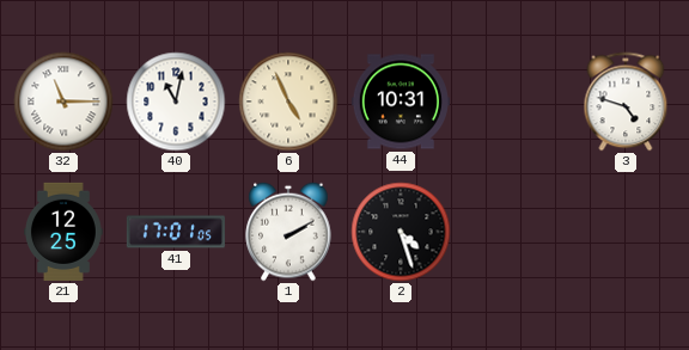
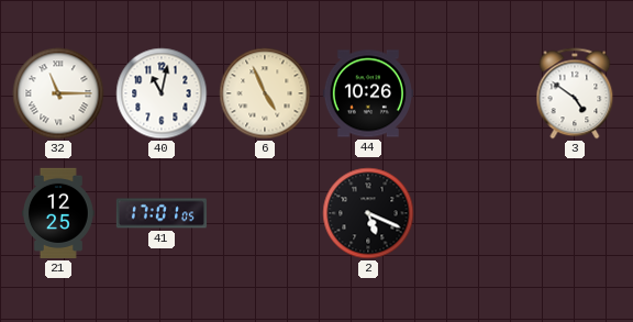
44: 10:31 -> 10:26
3: 4:48 -> 4:51
1: 2:10 -> none
2: 4:27 -> 5:19
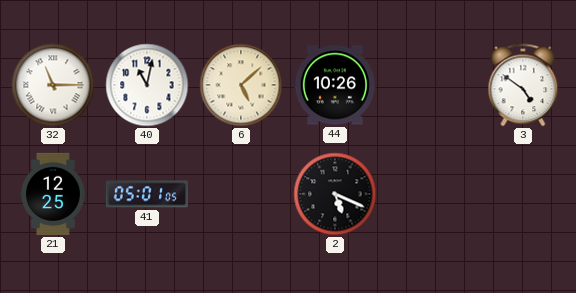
6: 4:56 -> 5:08
41: 17:01 -> 05:01
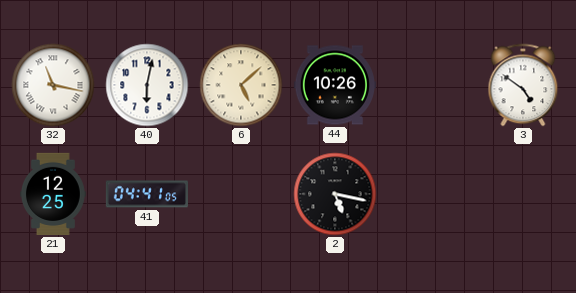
32: 11:15 -> 11:17
40: 11:02 -> 6:02
41: 05:01 -> 04:41
2: 5:19 -> 5:17
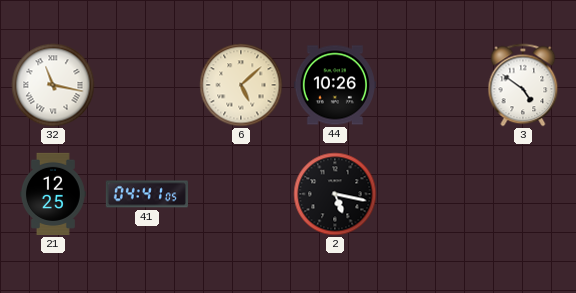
40: 6:02 -> none
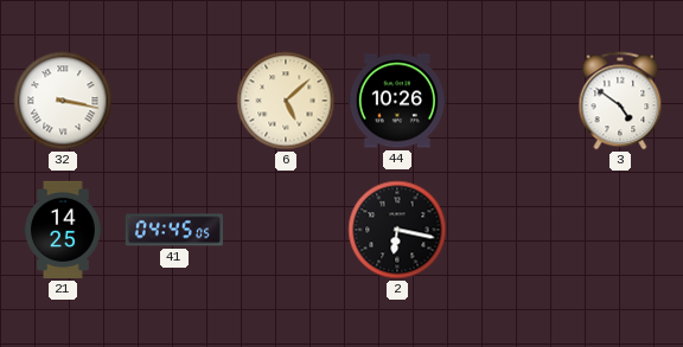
32: 11:17 -> 3:17
21: 12:25 -> 14:25
41: 04:41 -> 04:45
2: 5:17 -> 6:17
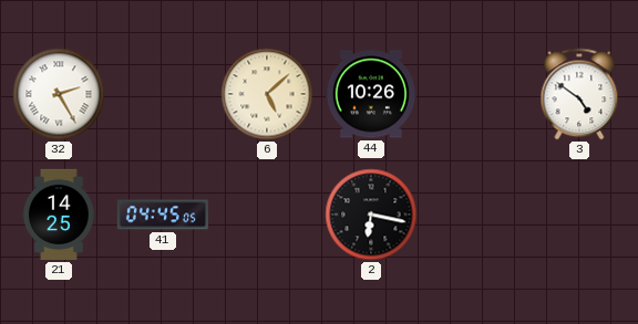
32: 3:17 -> 2:25
